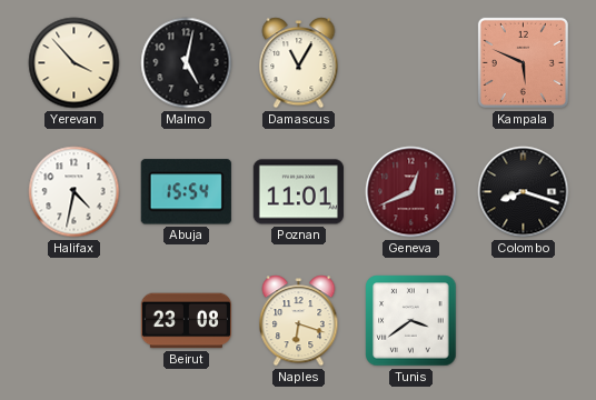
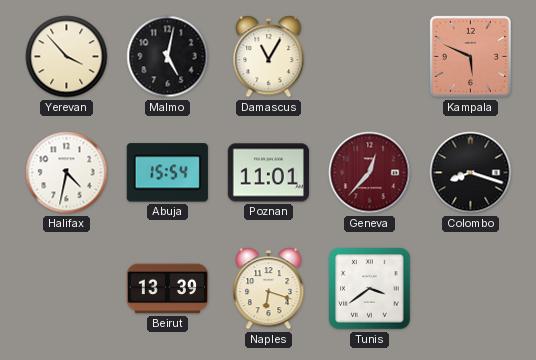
Geneva: 12:41 -> 12:37
Beirut: 23:08 -> 13:39
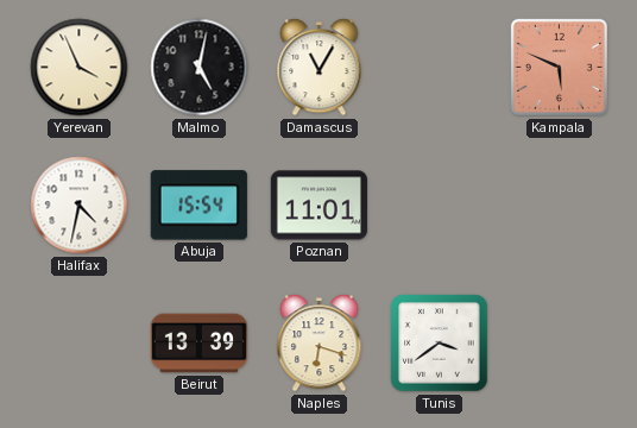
Yerevan: 3:53 -> 3:56
Geneva: 12:37 -> none
Colombo: 8:18 -> none
